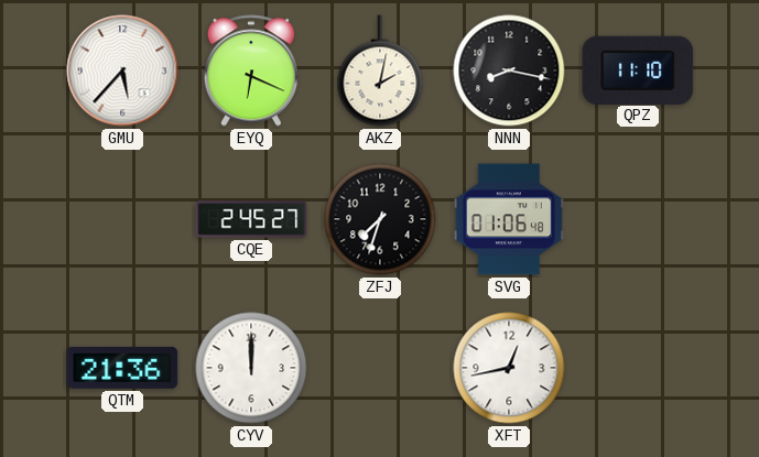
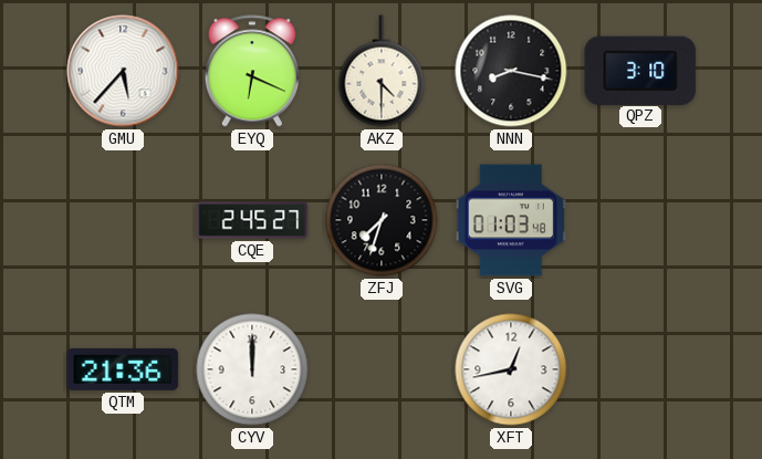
AKZ: 2:02 -> 4:30
QPZ: 11:10 -> 3:10
SVG: 01:06 -> 01:03
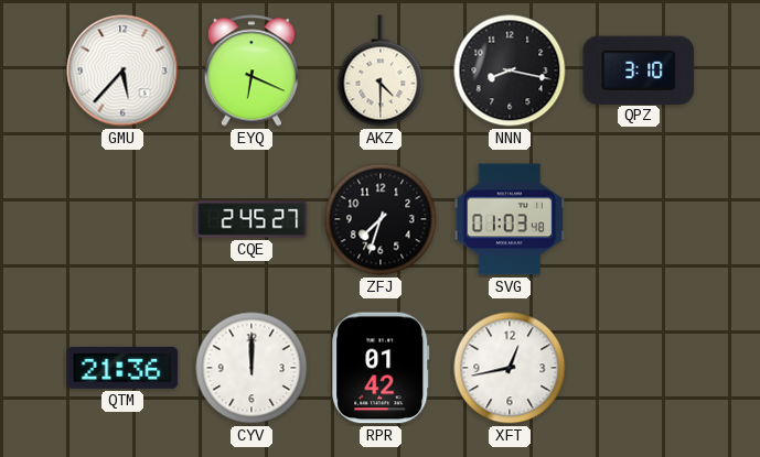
RPR: none -> 01:42
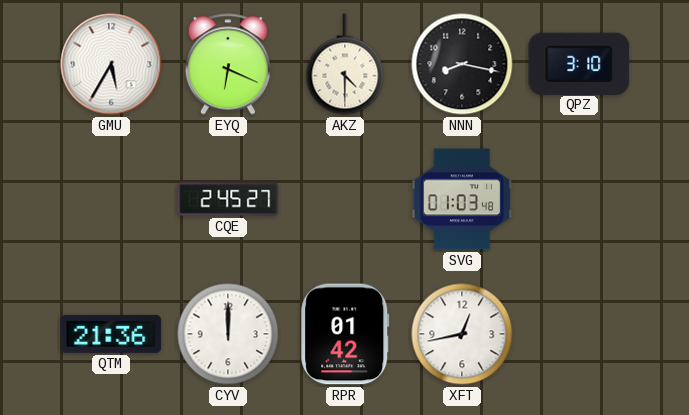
GMU: 5:37 -> 5:35
ZFJ: 7:33 -> none
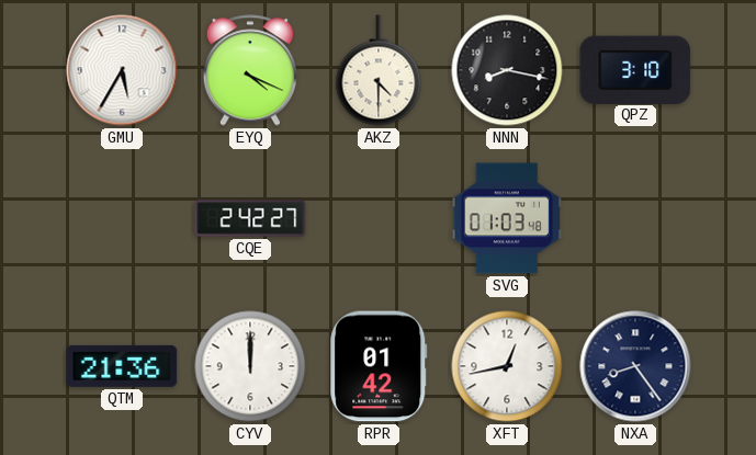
EYQ: 6:19 -> 4:19
CQE: 2:45 -> 2:42
NXA: none -> 8:24
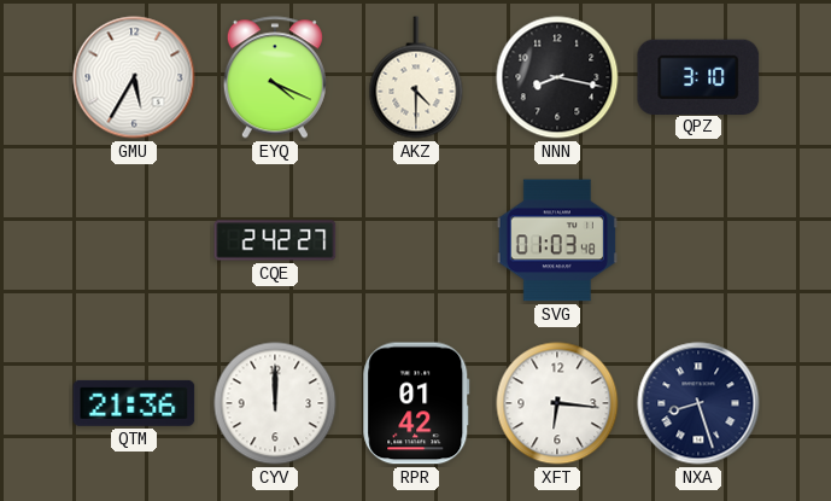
XFT: 12:43 -> 6:16
NXA: 8:24 -> 8:27
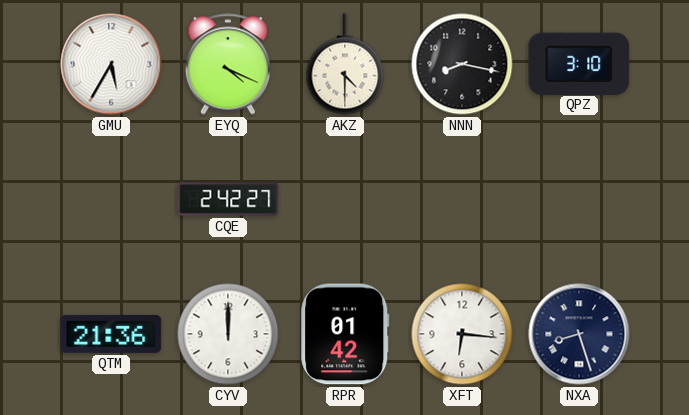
SVG: 01:03 -> none
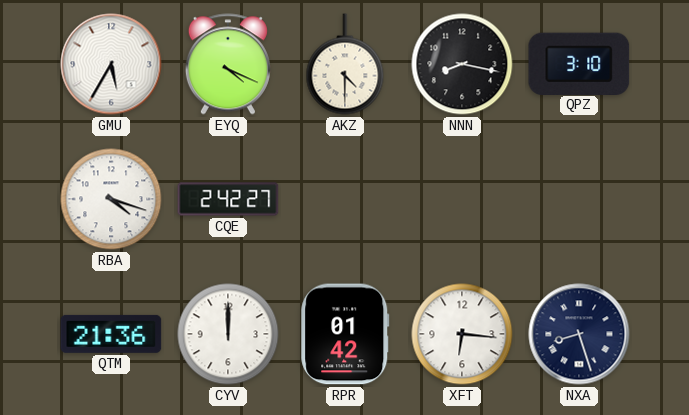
RBA: none -> 4:18
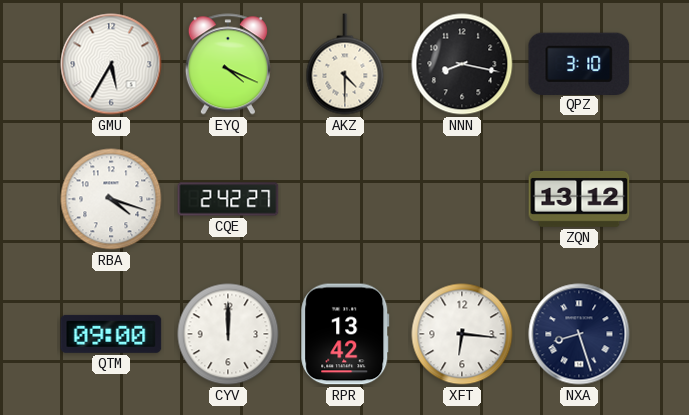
ZQN: none -> 13:12
QTM: 21:36 -> 09:00
RPR: 01:42 -> 13:42
